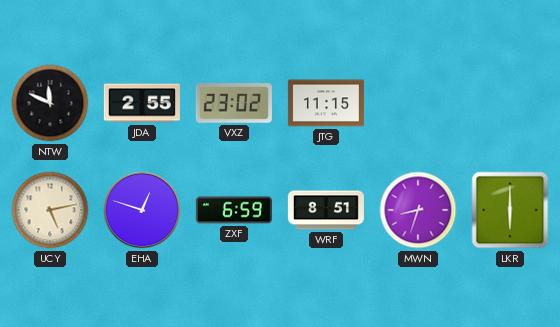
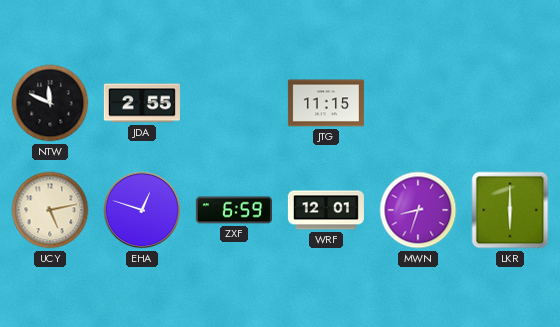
VXZ: 23:02 -> none
WRF: 8:51 -> 12:01
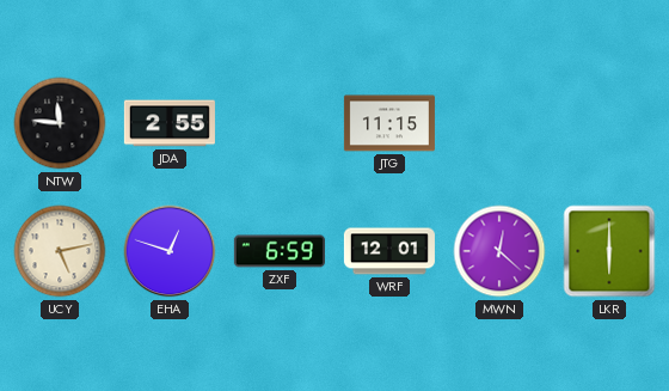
NTW: 11:49 -> 11:46
MWN: 8:33 -> 12:22
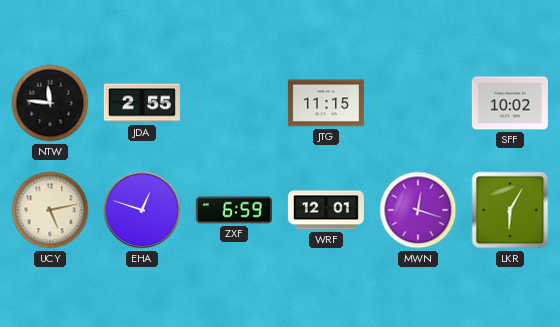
SFF: none -> 10:02
MWN: 12:22 -> 12:18
LKR: 6:00 -> 6:05
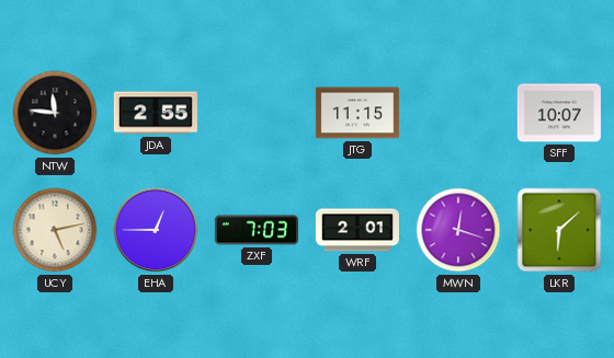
SFF: 10:02 -> 10:07
EHA: 12:48 -> 12:45
ZXF: 6:59 -> 7:03
WRF: 12:01 -> 2:01
LKR: 6:05 -> 6:08
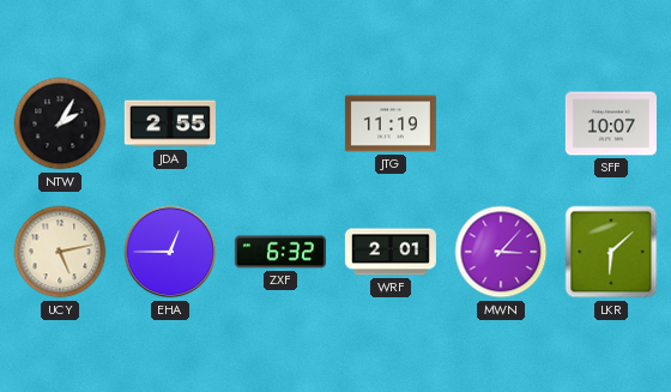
NTW: 11:46 -> 2:05
JTG: 11:15 -> 11:19
ZXF: 7:03 -> 6:32
MWN: 12:18 -> 3:07
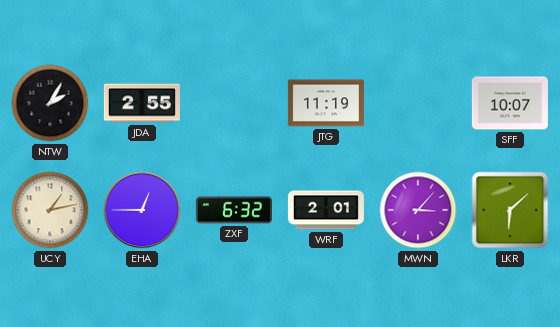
UCY: 5:13 -> 1:13
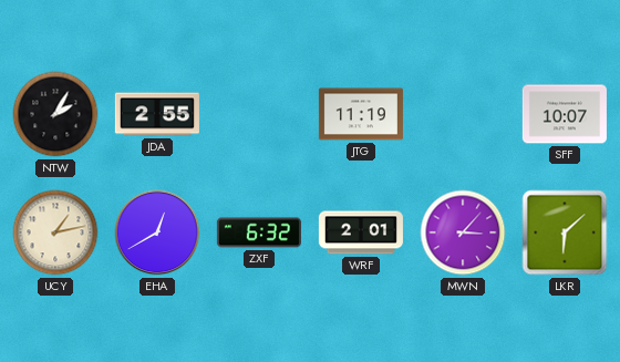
EHA: 12:45 -> 12:40
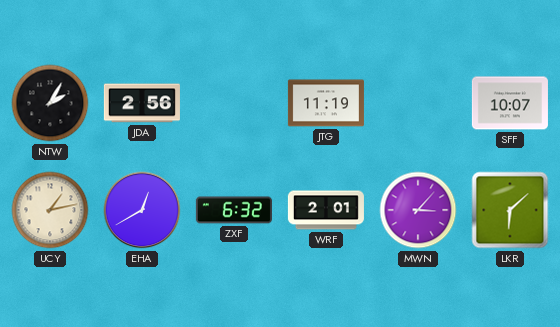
JDA: 2:55 -> 2:56
